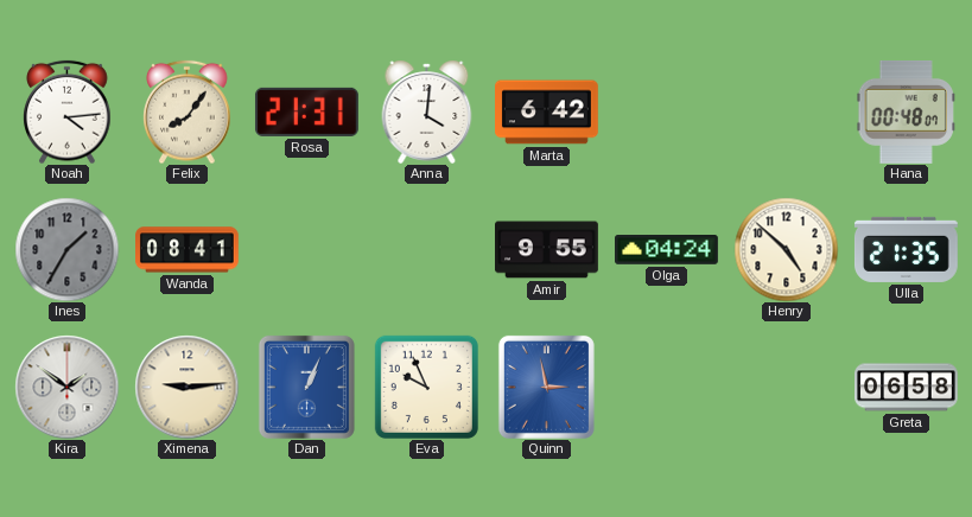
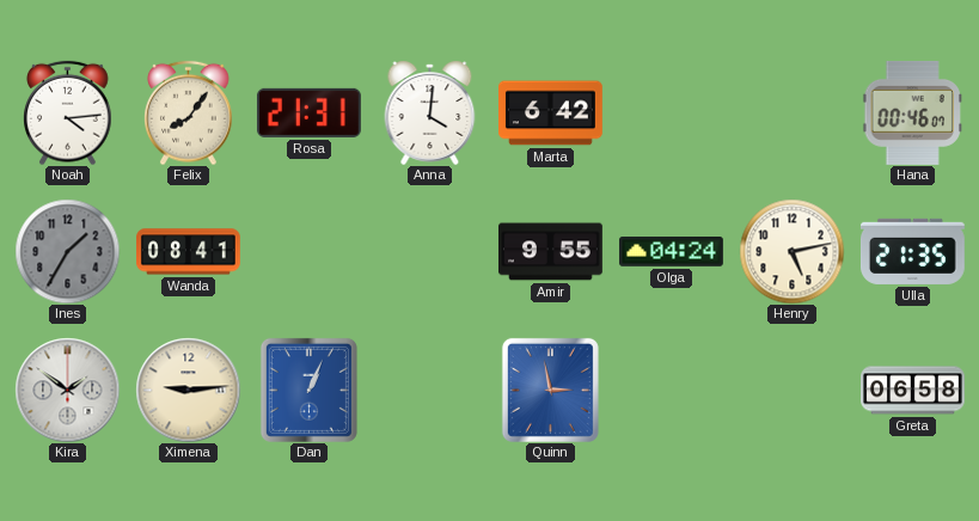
Hana: 00:48 -> 00:46
Henry: 4:52 -> 5:13
Eva: 9:56 -> none
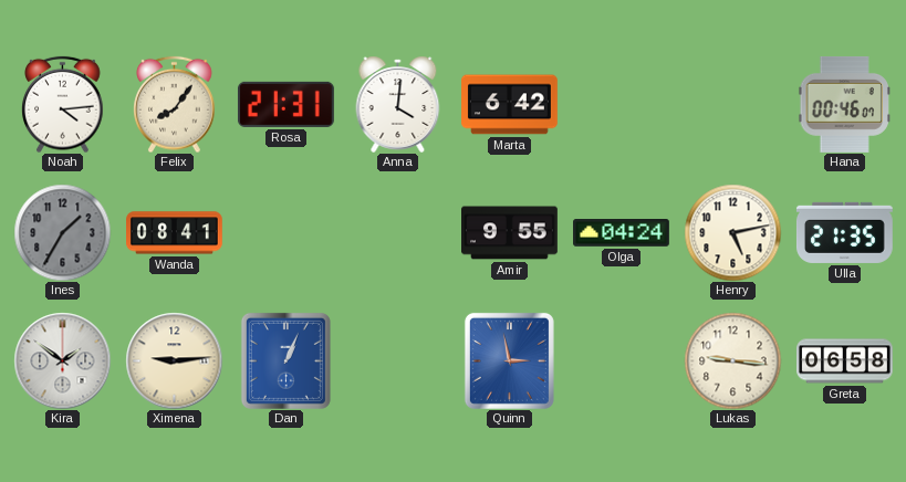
Lukas: none -> 9:16
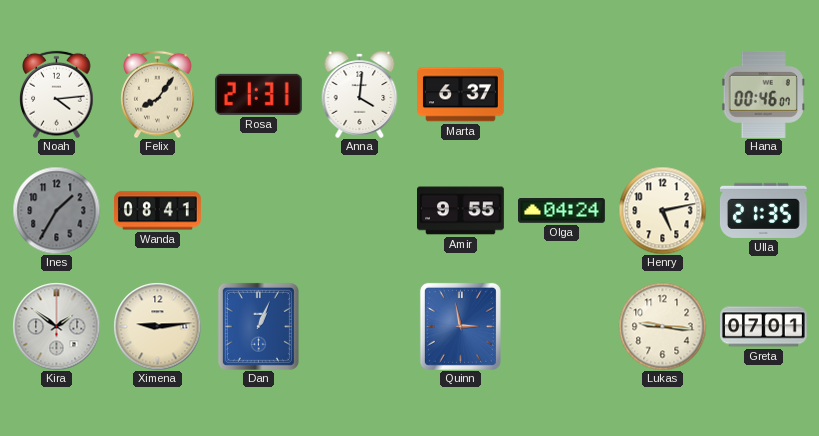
Marta: 6:42 -> 6:37
Greta: 06:58 -> 07:01
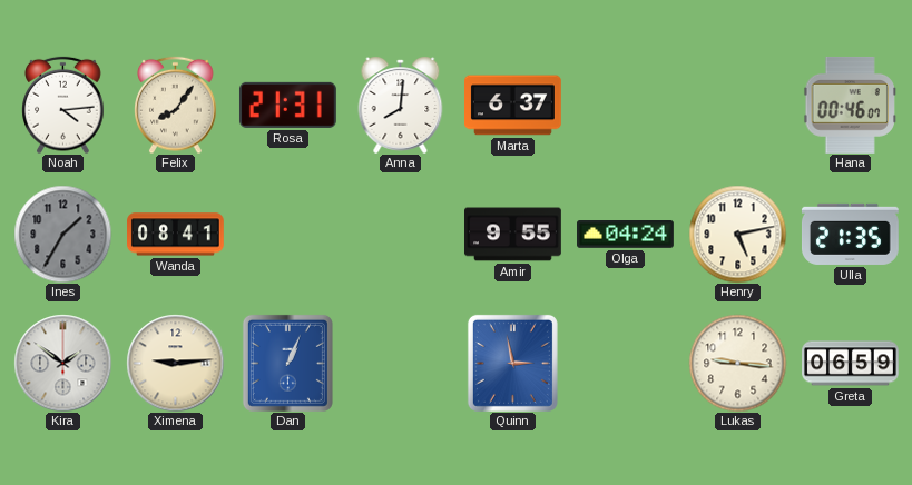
Anna: 4:01 -> 8:01
Greta: 07:01 -> 06:59
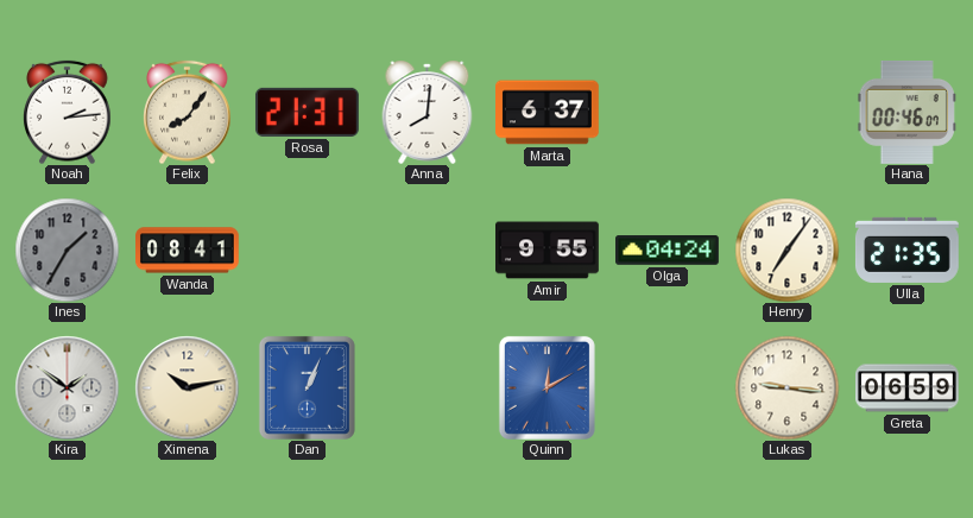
Noah: 4:14 -> 2:14
Henry: 5:13 -> 7:06
Ximena: 9:14 -> 10:13
Quinn: 2:58 -> 12:10
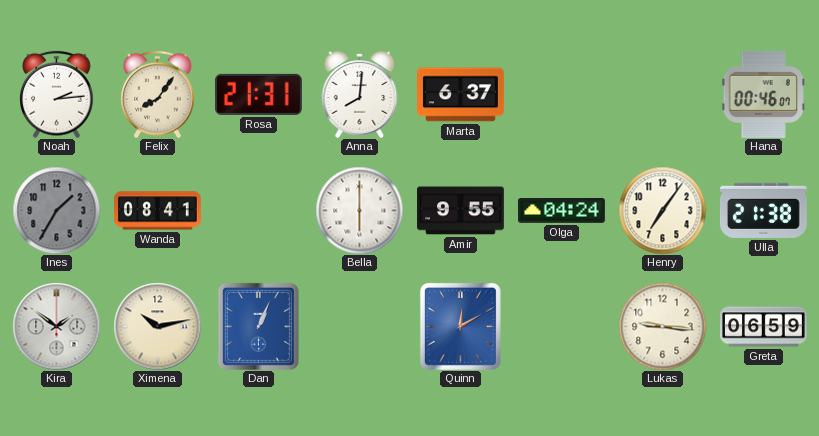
Bella: none -> 6:00
Ulla: 21:35 -> 21:38
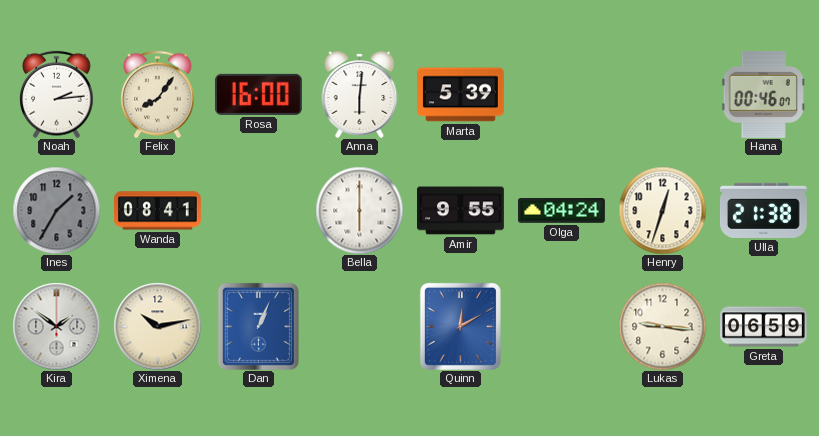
Rosa: 21:31 -> 16:00
Anna: 8:01 -> 6:01
Marta: 6:37 -> 5:39
Henry: 7:06 -> 12:33
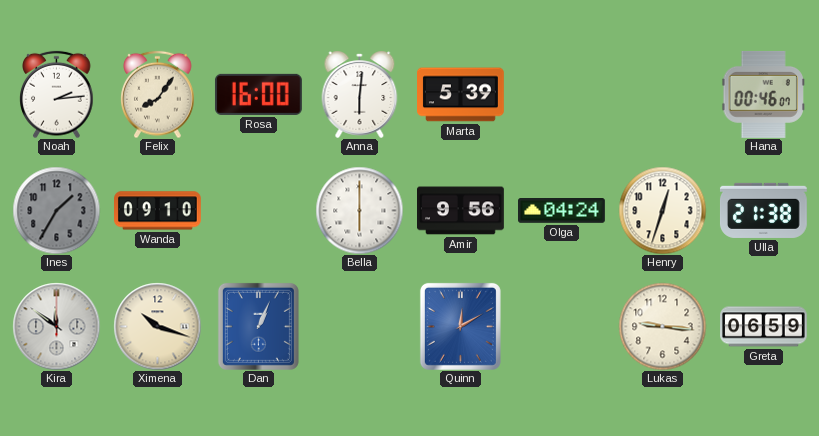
Wanda: 08:41 -> 09:10
Amir: 9:55 -> 9:56
Kira: 1:51 -> 11:51
Ximena: 10:13 -> 10:18
